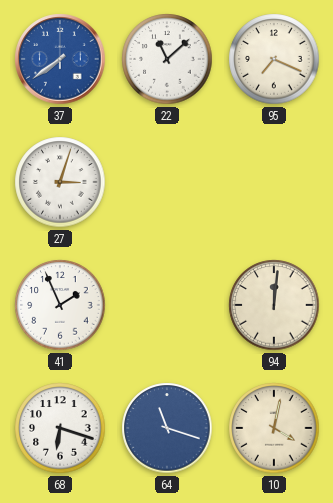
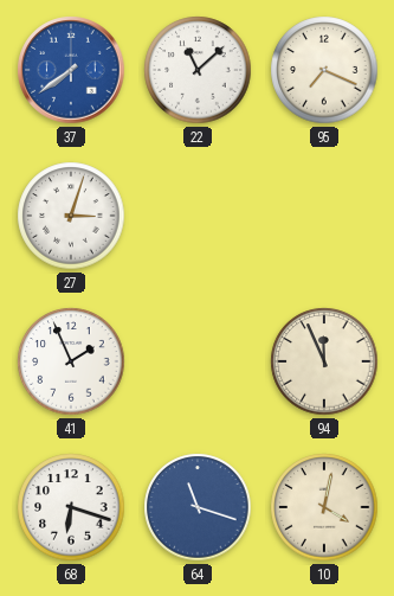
94: 12:01 -> 11:56
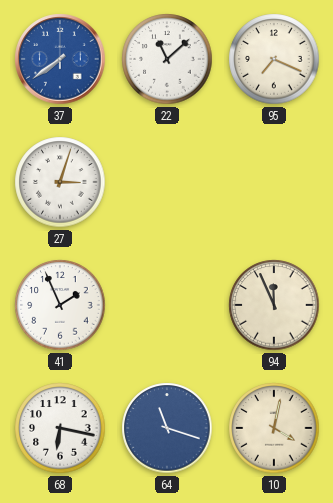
68: 6:18 -> 6:17
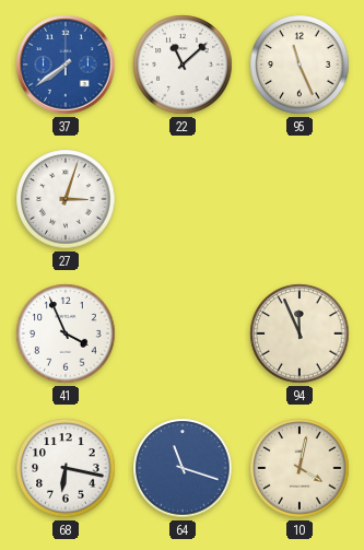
95: 7:19 -> 11:26
41: 1:56 -> 3:56
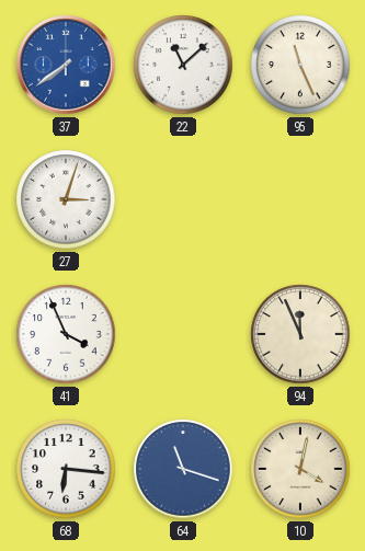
68: 6:17 -> 6:16
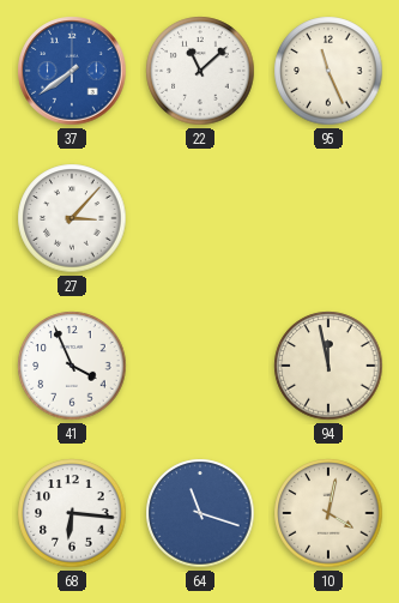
27: 3:03 -> 3:07
94: 11:56 -> 11:58
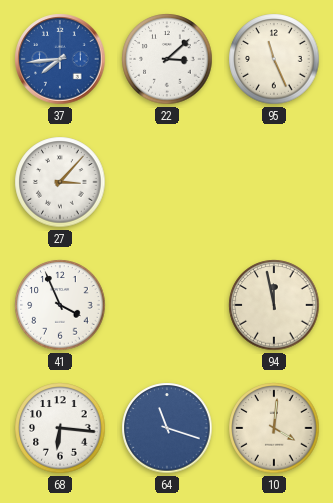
37: 7:39 -> 7:44
22: 11:08 -> 3:08
10: 4:02 -> 4:01
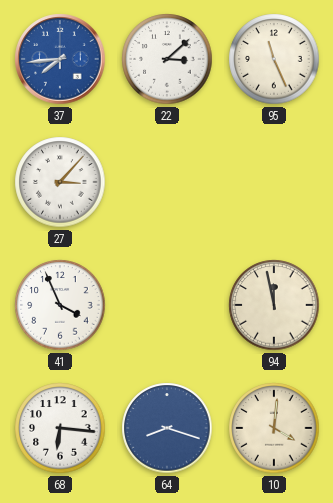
64: 11:18 -> 8:18
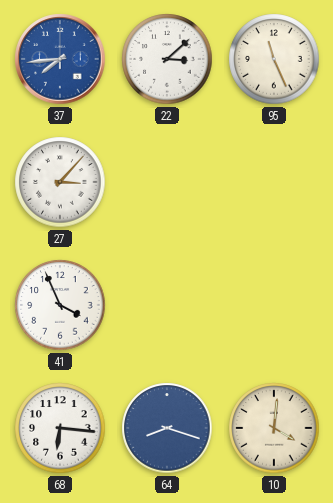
94: 11:58 -> none
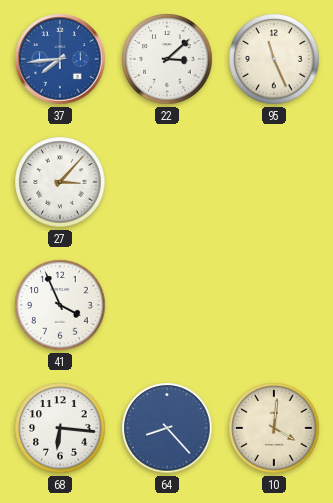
64: 8:18 -> 8:23
